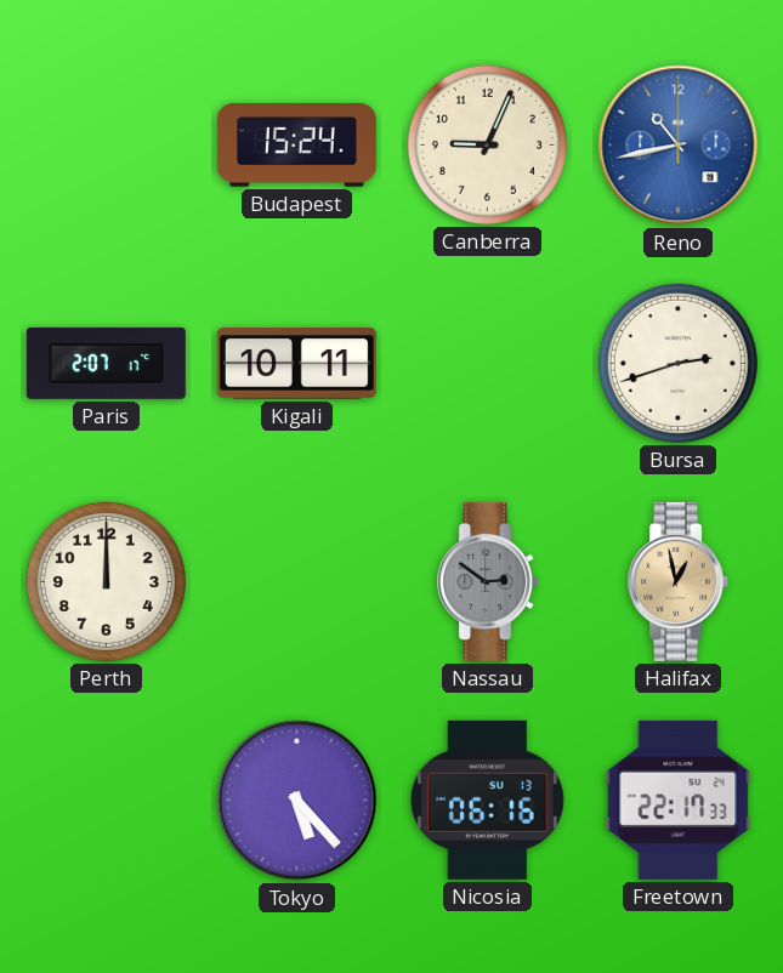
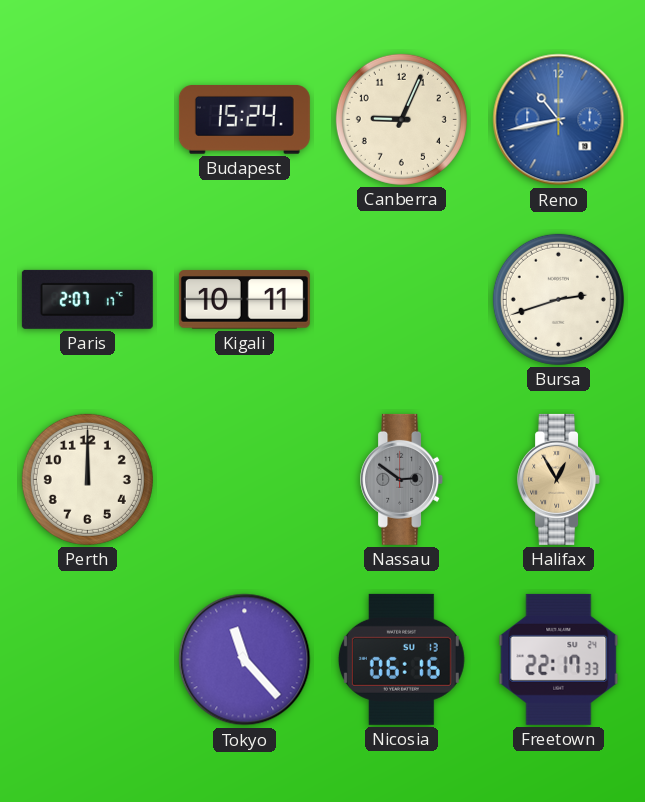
Halifax: 12:58 -> 12:55
Tokyo: 5:23 -> 11:23
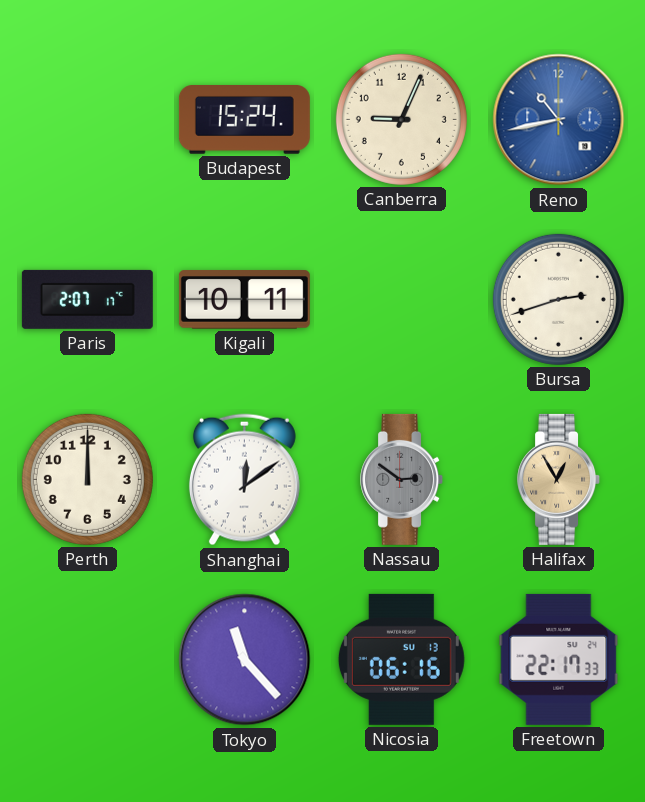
Shanghai: none -> 12:09
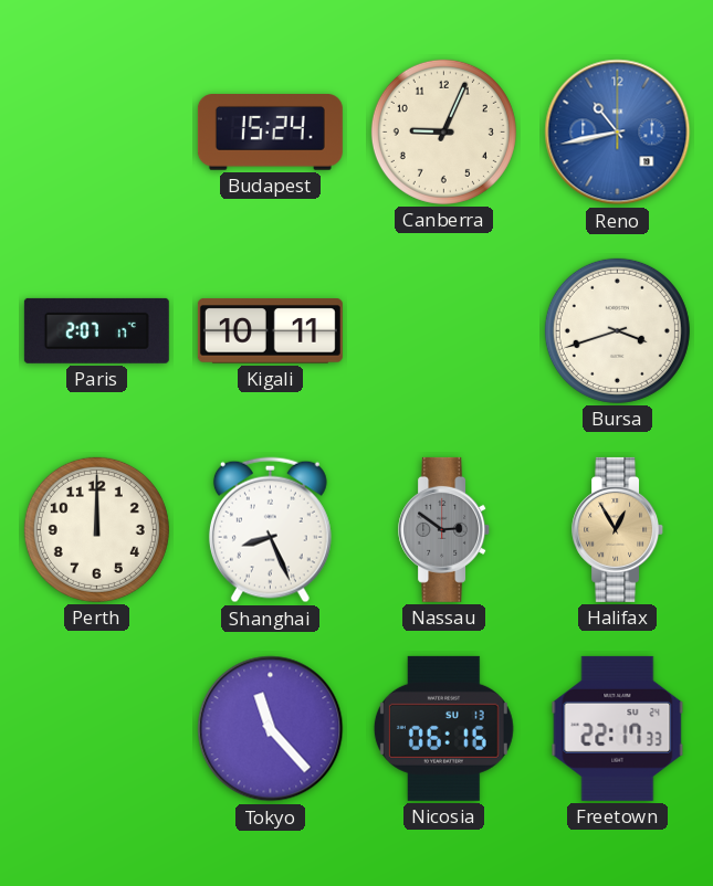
Bursa: 2:42 -> 3:42
Shanghai: 12:09 -> 8:26
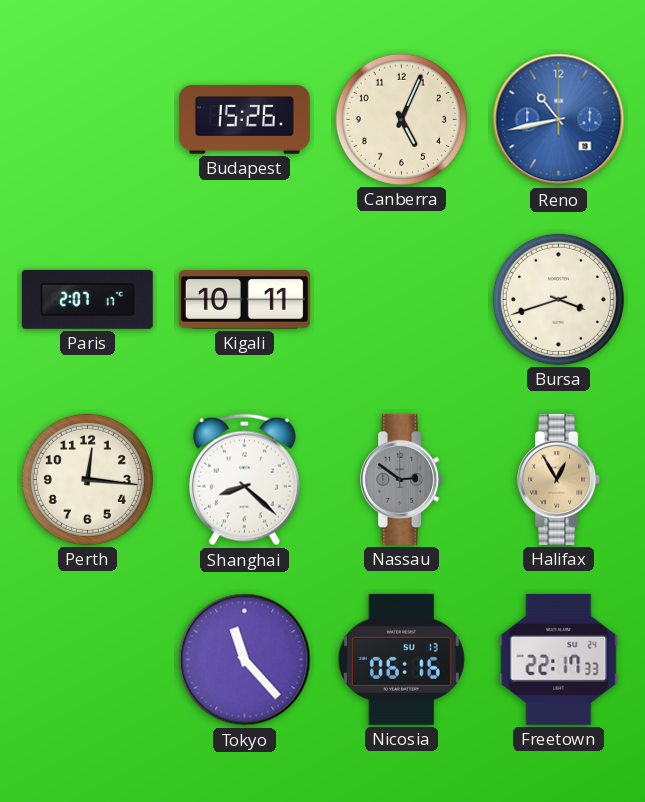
Budapest: 15:24 -> 15:26
Canberra: 9:04 -> 5:04
Perth: 12:00 -> 12:16
Shanghai: 8:26 -> 8:22
